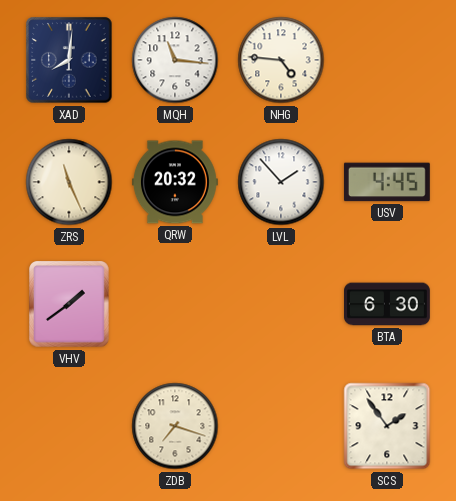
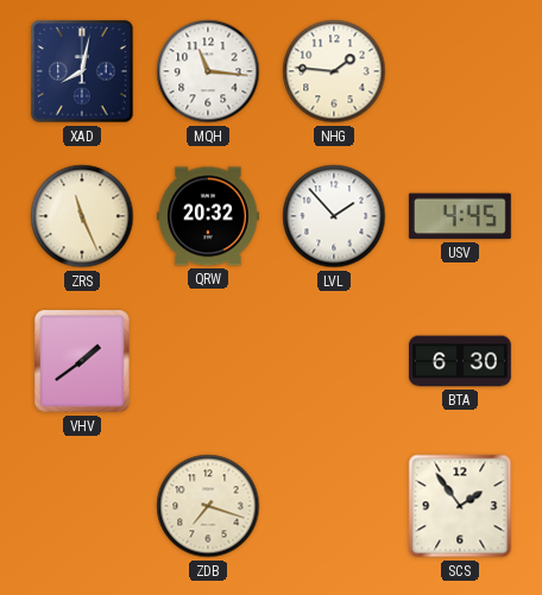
XAD: 8:01 -> 8:02
NHG: 4:46 -> 1:46
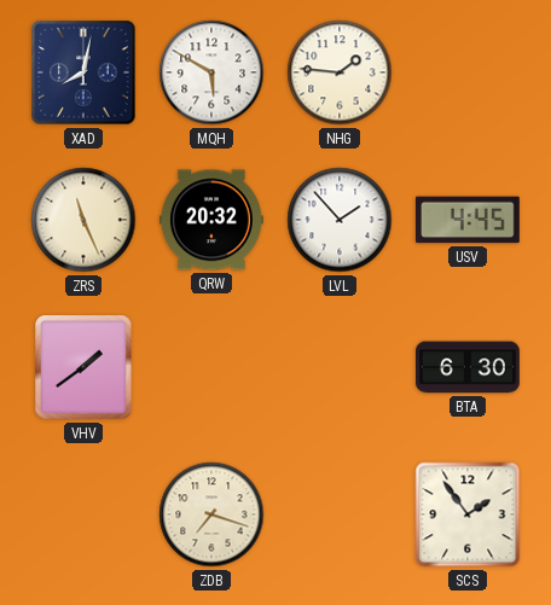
MQH: 11:16 -> 5:50
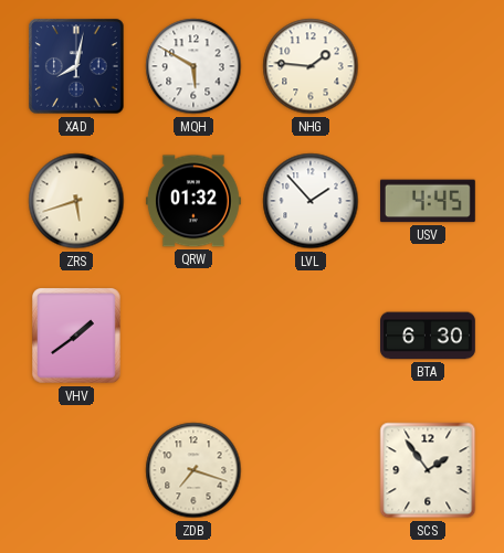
ZRS: 11:26 -> 5:42
QRW: 20:32 -> 01:32
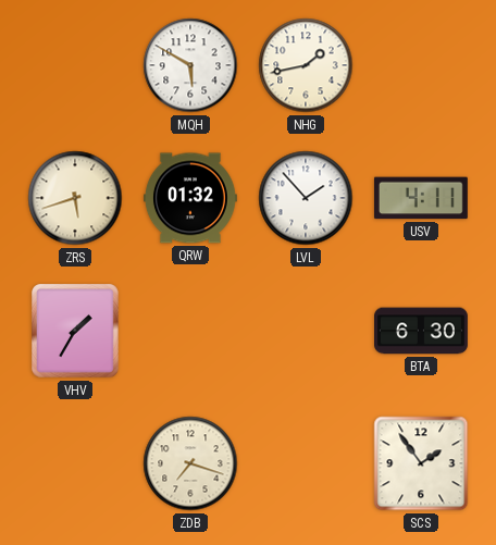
XAD: 8:02 -> none
NHG: 1:46 -> 1:43
USV: 4:45 -> 4:11
VHV: 1:39 -> 1:35
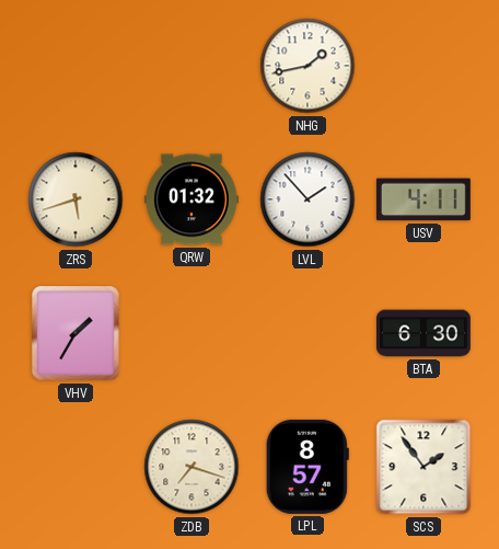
MQH: 5:50 -> none
LPL: none -> 8:57
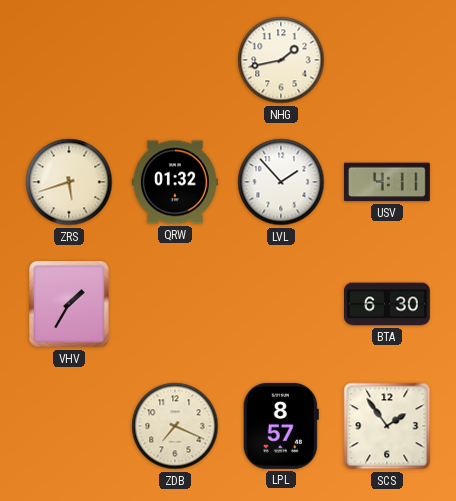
ZDB: 7:18 -> 7:19
